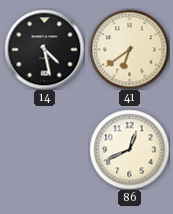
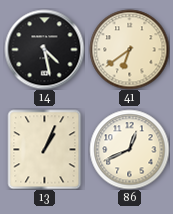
13: none -> 1:04
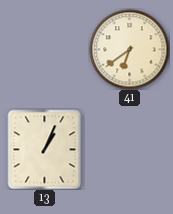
14: 4:28 -> none
86: 12:41 -> none
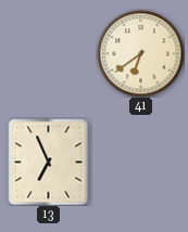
13: 1:04 -> 6:56
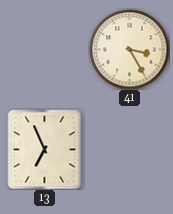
41: 6:39 -> 3:25
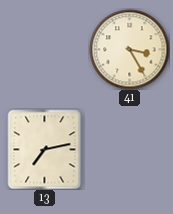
13: 6:56 -> 7:13
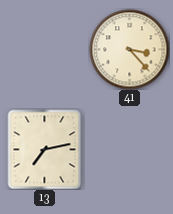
41: 3:25 -> 3:23
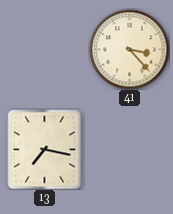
13: 7:13 -> 7:17
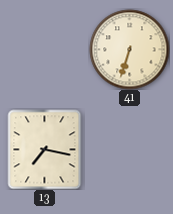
41: 3:23 -> 6:33
